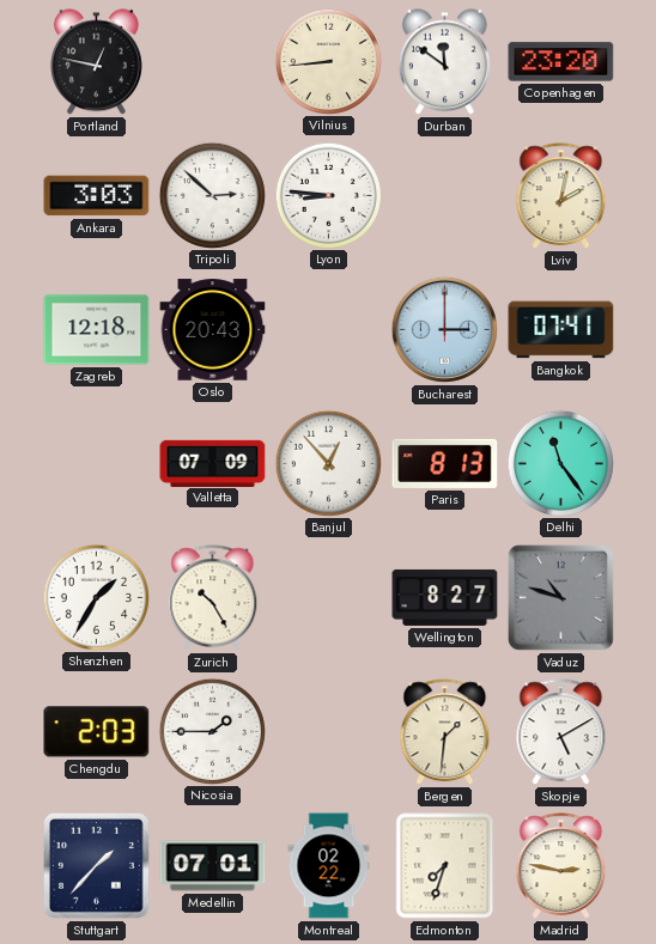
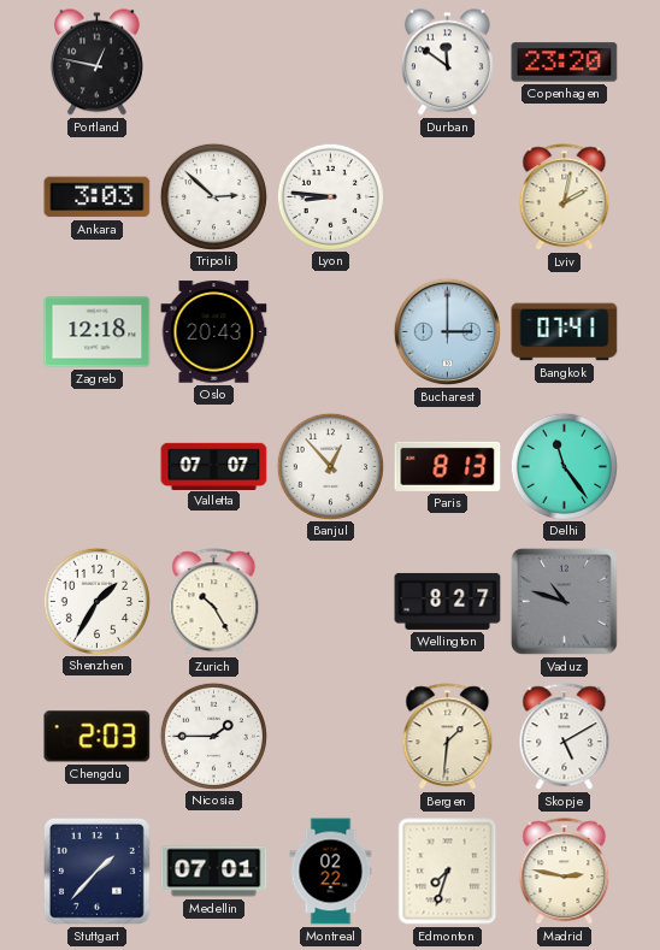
Vilnius: 8:44 -> none
Valletta: 07:09 -> 07:07
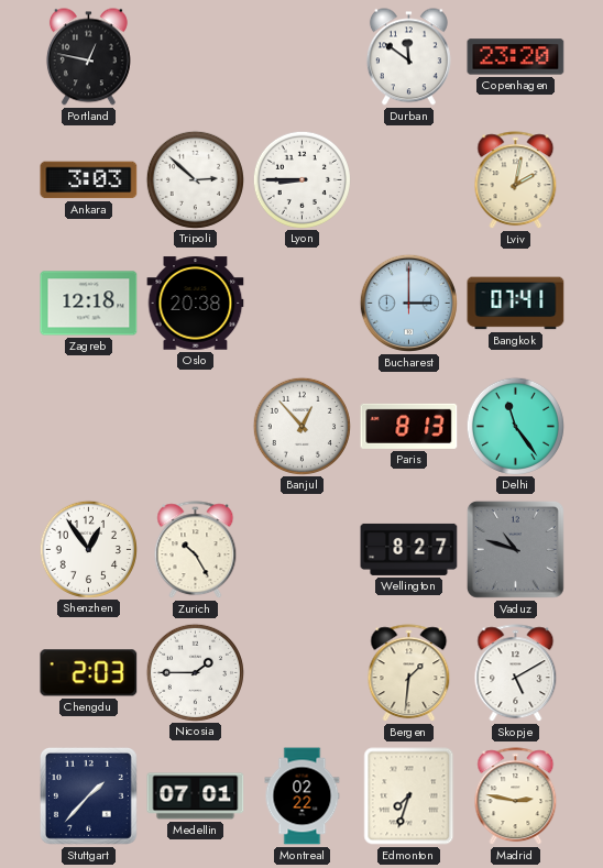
Lyon: 8:46 -> 8:45
Oslo: 20:43 -> 20:38
Valletta: 07:07 -> none
Shenzhen: 1:35 -> 12:54
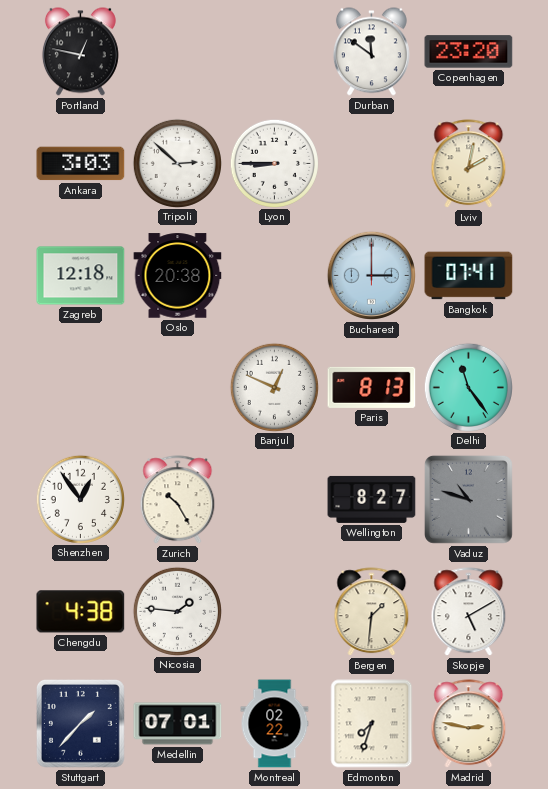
Banjul: 12:53 -> 12:49
Chengdu: 2:03 -> 4:38
Nicosia: 1:45 -> 1:46
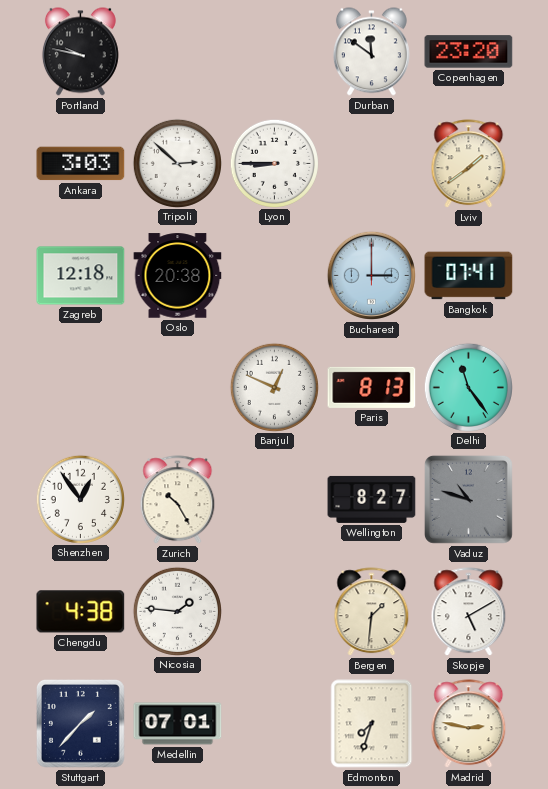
Portland: 12:47 -> 9:47
Lviv: 2:02 -> 1:39
Montreal: 02:22 -> none
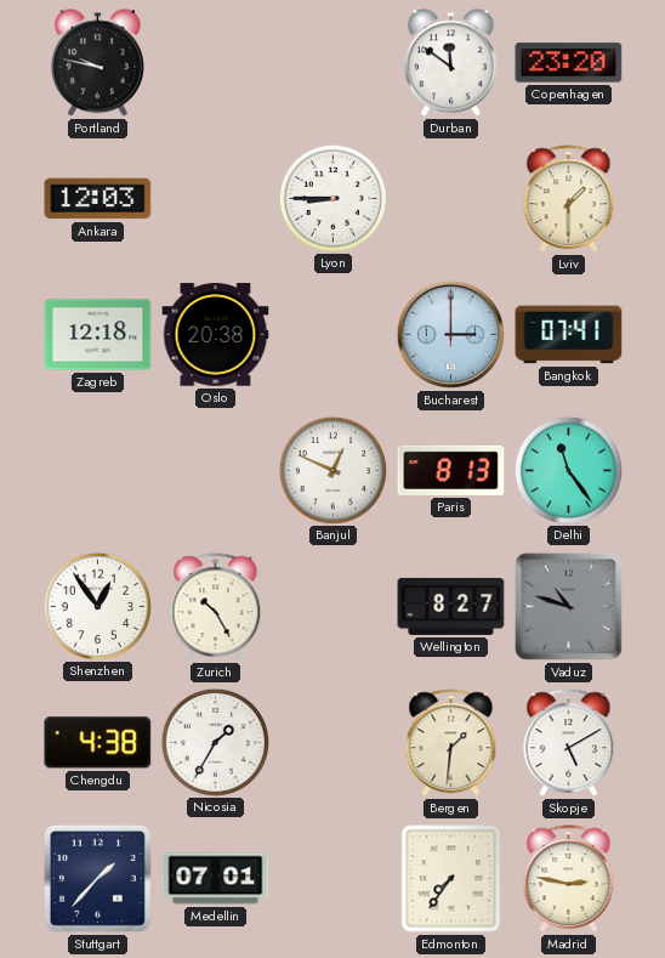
Ankara: 3:03 -> 12:03
Tripoli: 2:52 -> none
Lviv: 1:39 -> 1:30
Nicosia: 1:46 -> 1:35
Edmonton: 7:33 -> 7:36
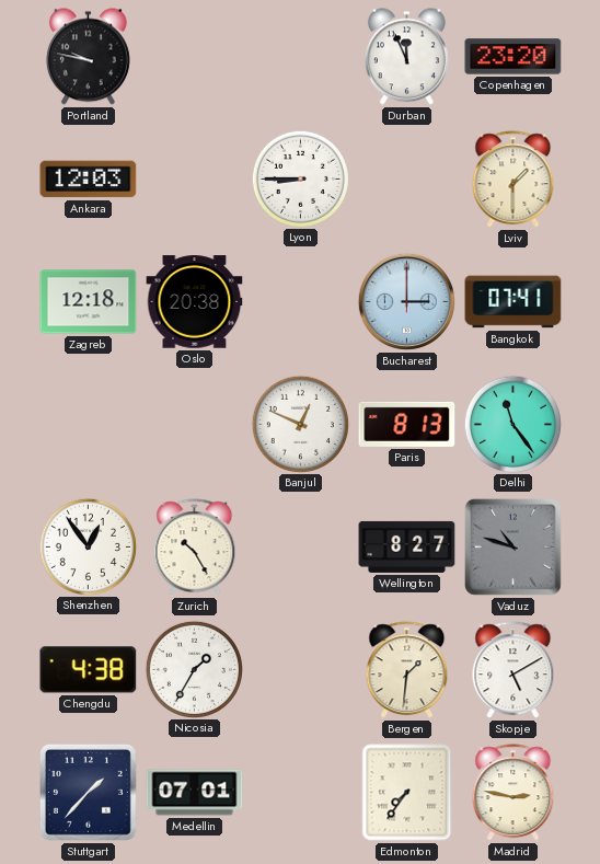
Durban: 11:51 -> 11:56
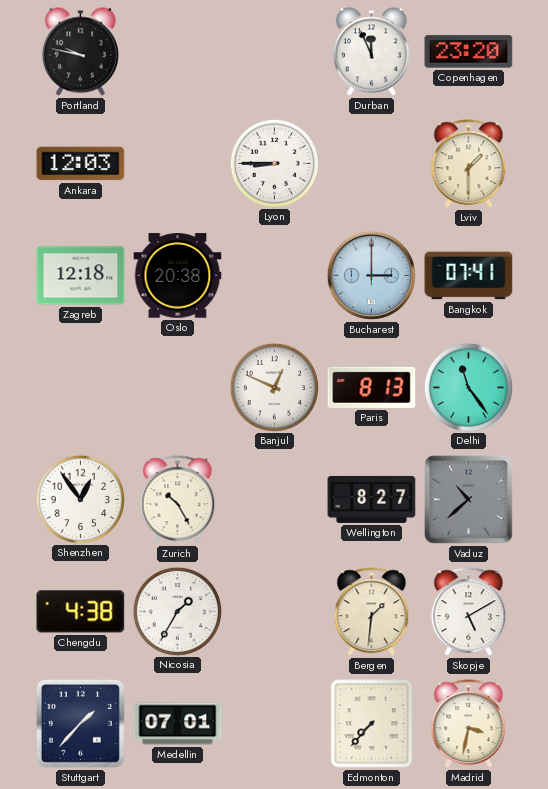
Vaduz: 10:48 -> 10:38
Edmonton: 7:36 -> 7:37
Madrid: 2:47 -> 3:32
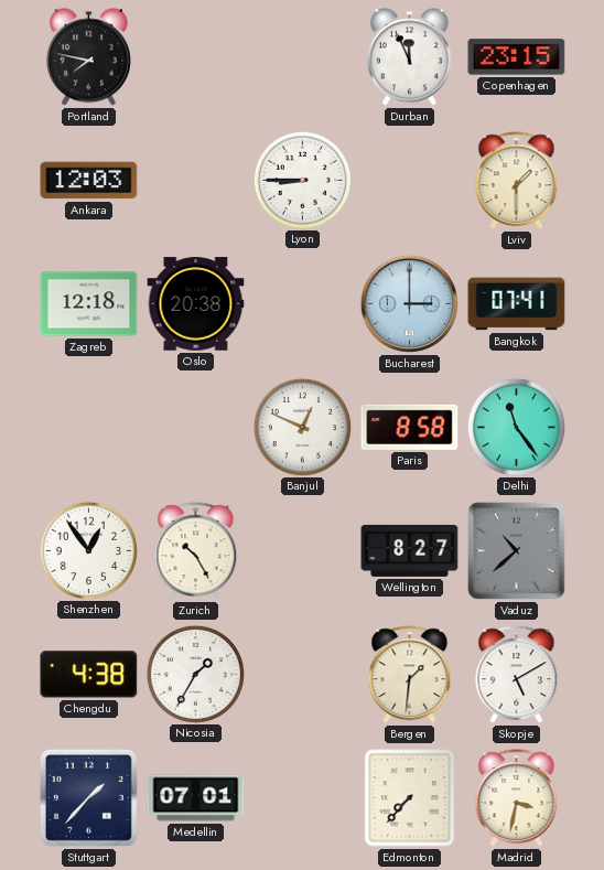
Portland: 9:47 -> 7:47
Copenhagen: 23:20 -> 23:15
Paris: 8:13 -> 8:58
